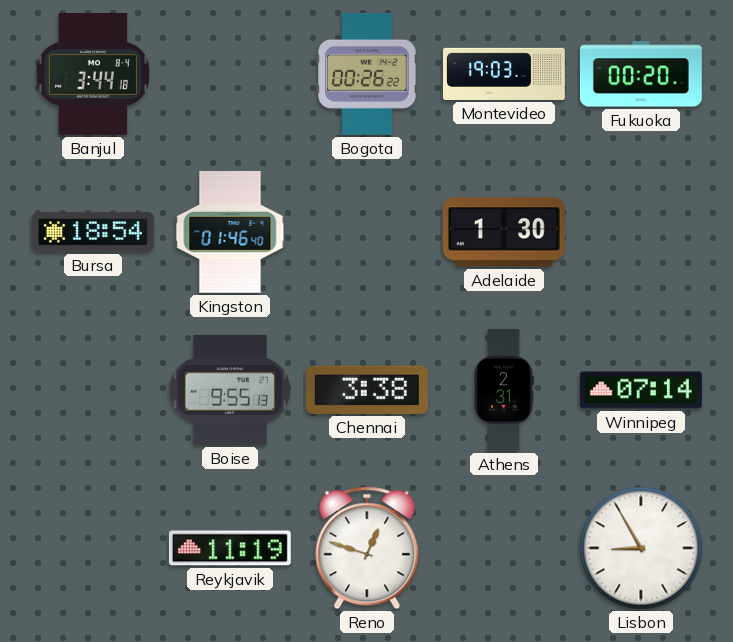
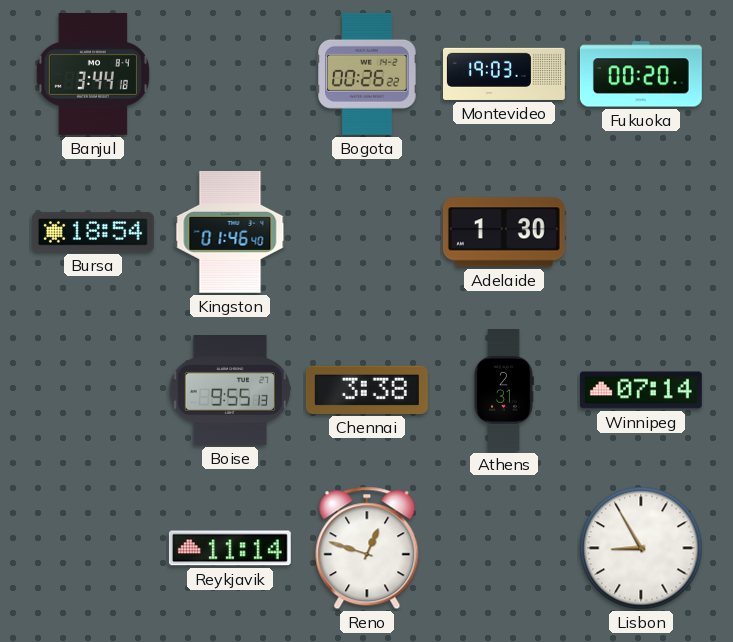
Reykjavik: 11:19 -> 11:14
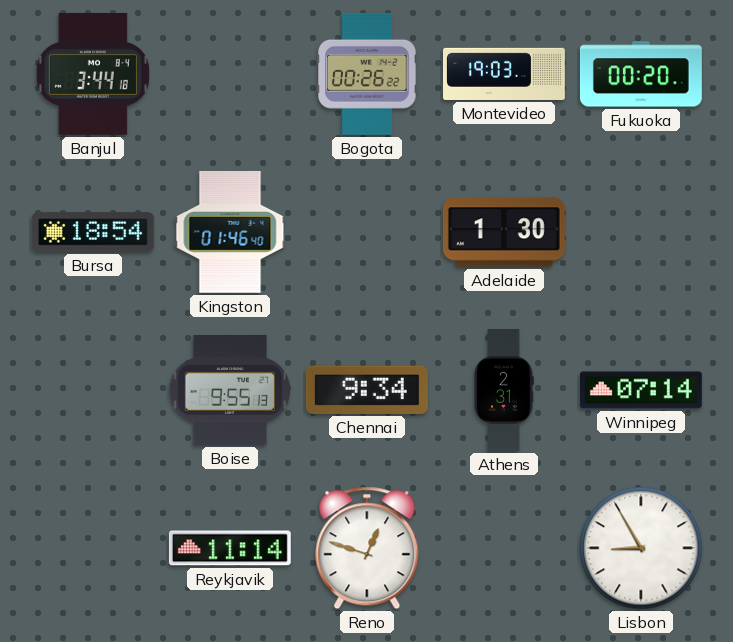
Chennai: 3:38 -> 9:34
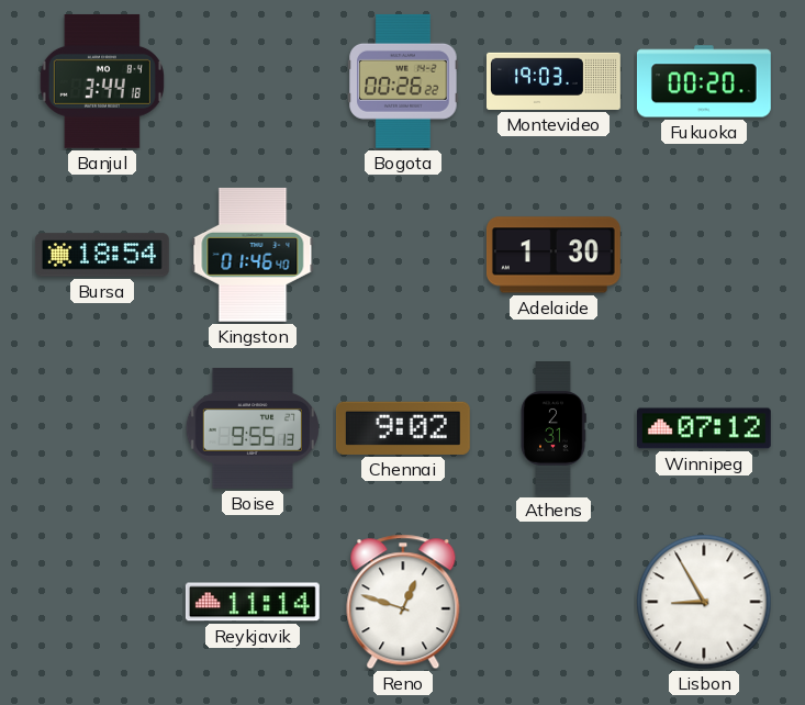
Chennai: 9:34 -> 9:02
Winnipeg: 07:14 -> 07:12
